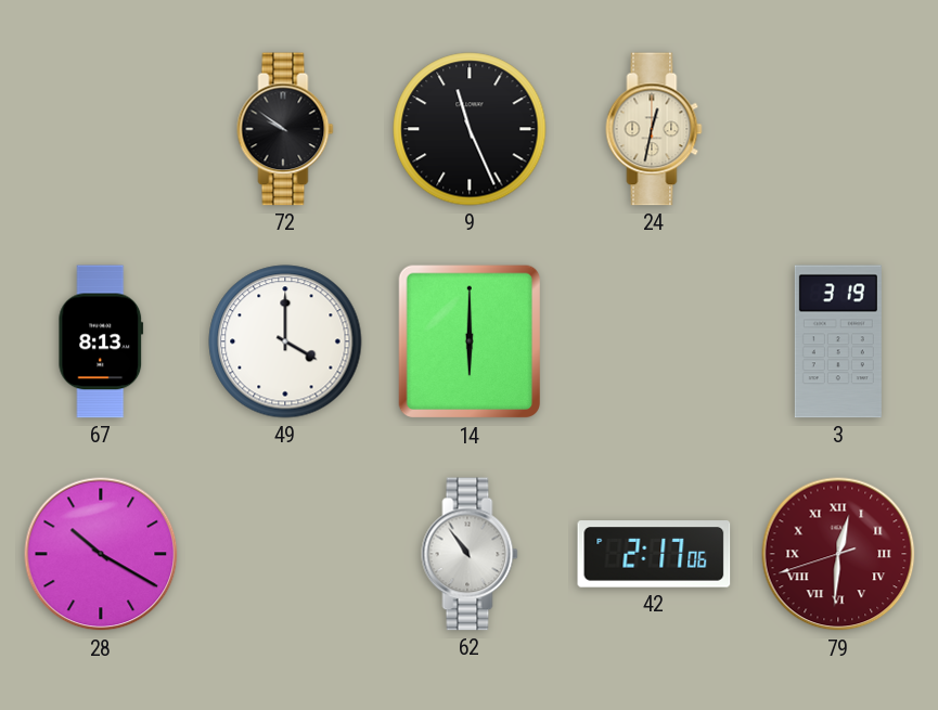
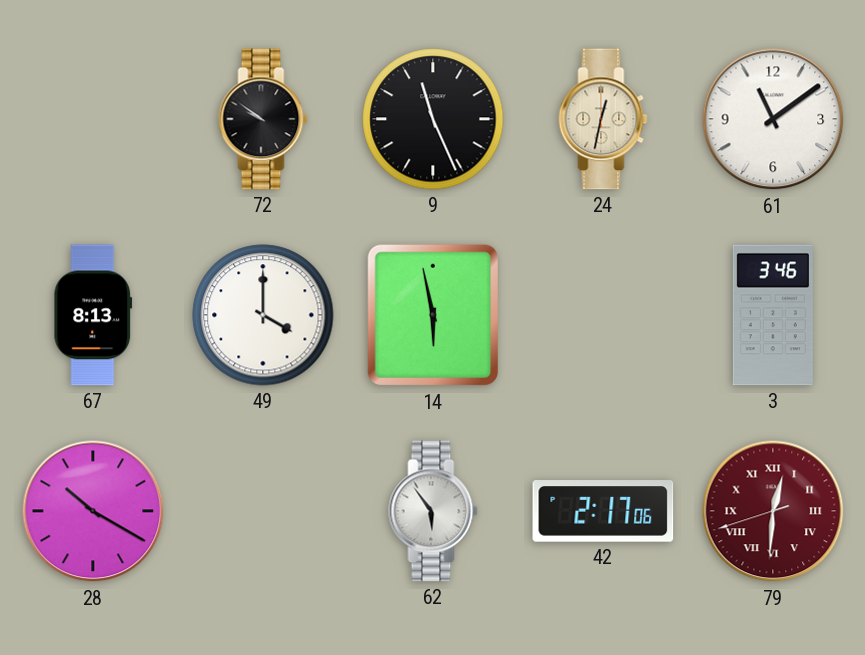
61: none -> 11:09
14: 6:00 -> 5:58
3: 3:19 -> 3:46
62: 10:54 -> 5:54
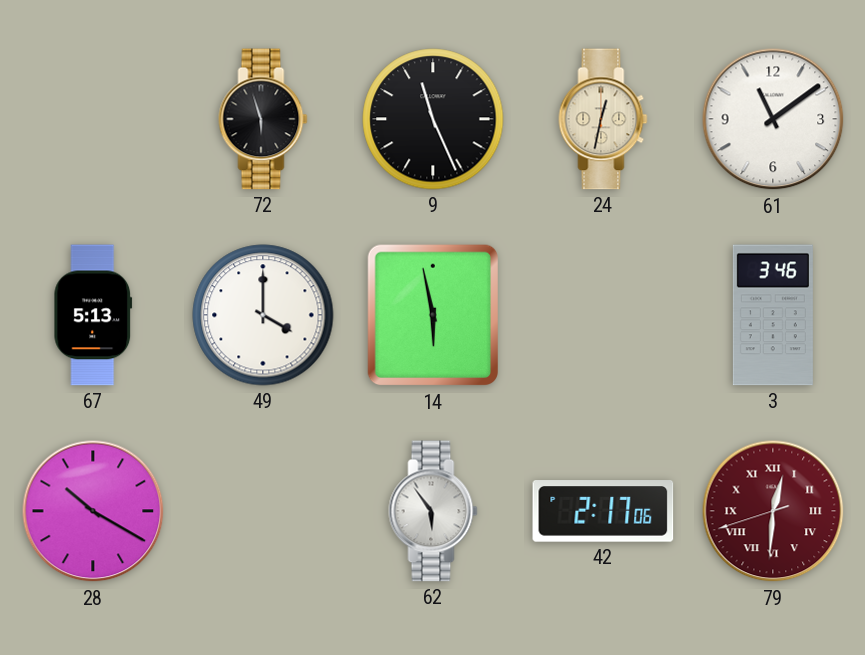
72: 9:51 -> 5:57
67: 8:13 -> 5:13
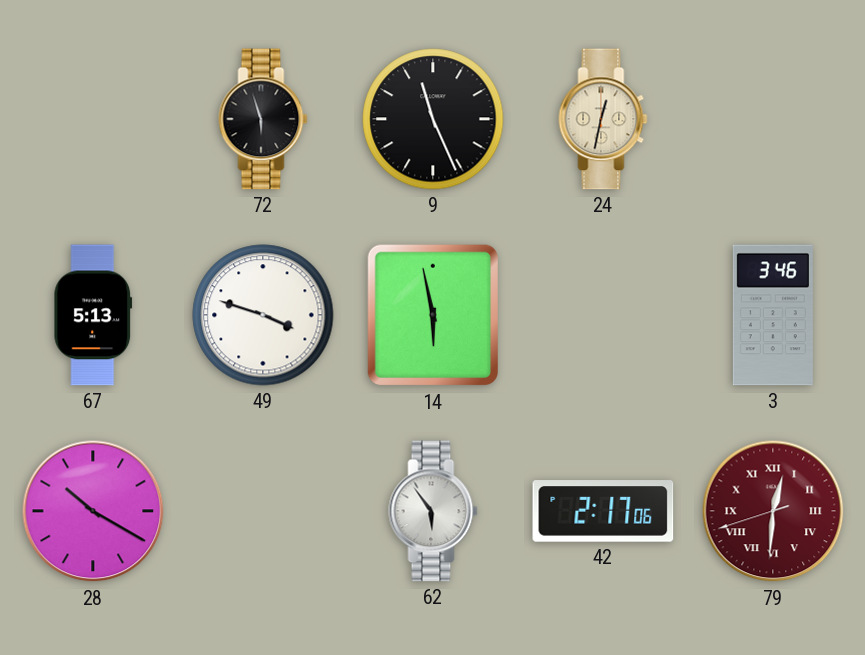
61: 11:09 -> none
49: 4:00 -> 3:48
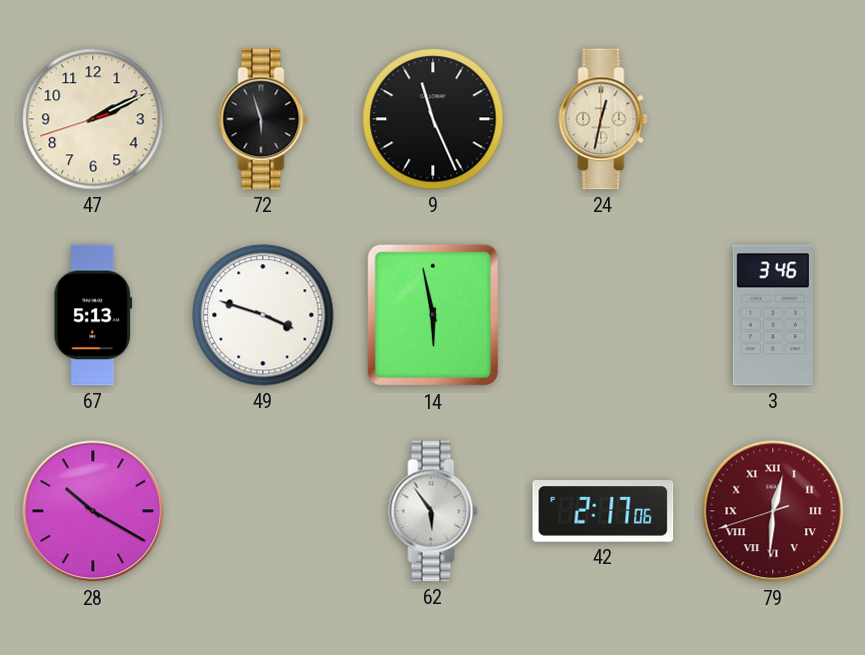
47: none -> 2:10
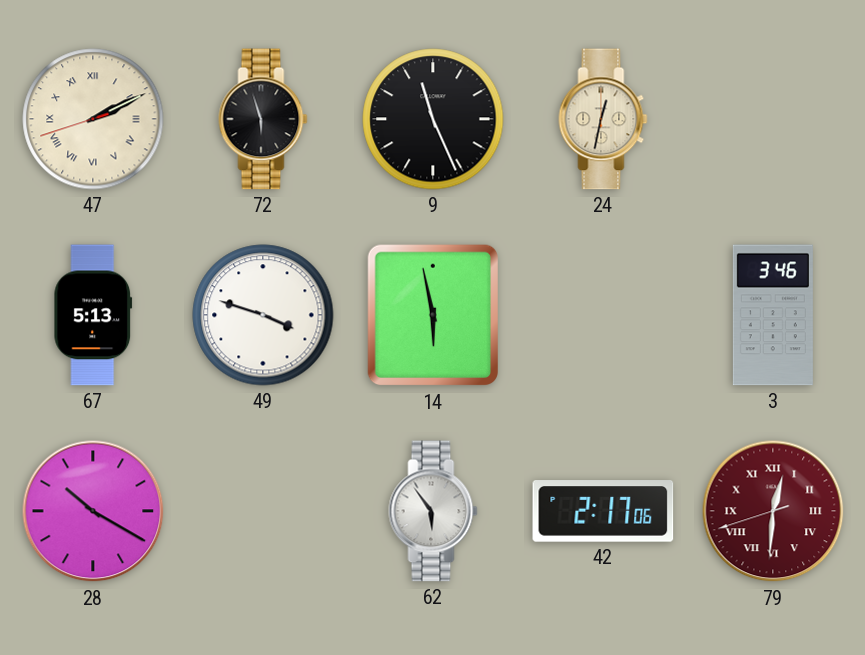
47 numerals: Arabic -> Roman
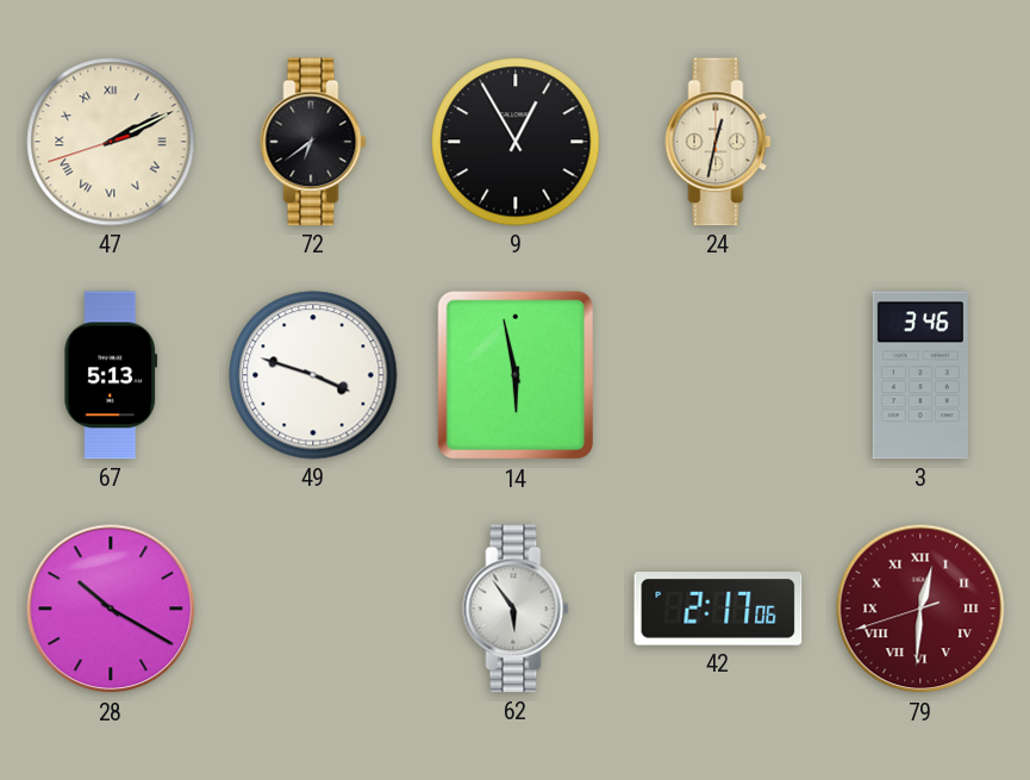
72: 5:57 -> 6:39
9: 11:26 -> 12:55
